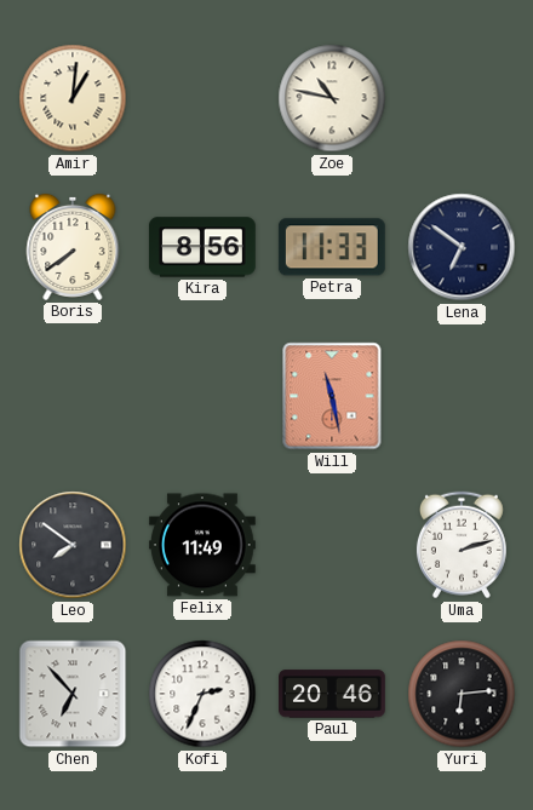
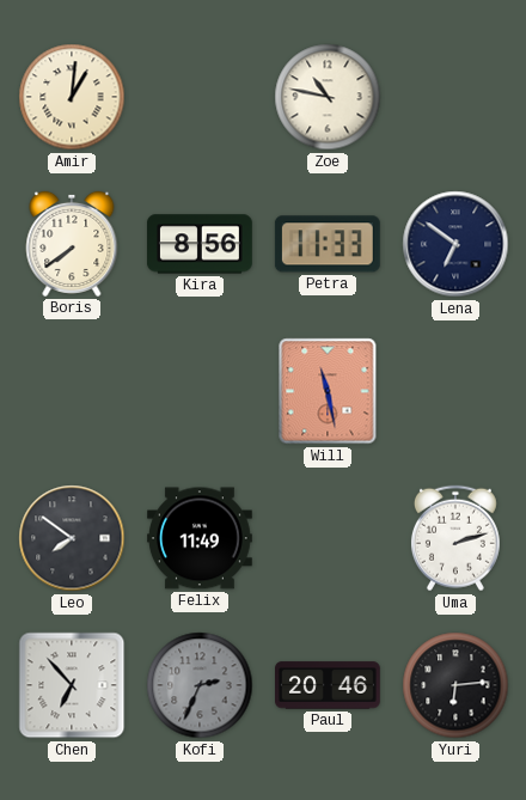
Kofi dial: white -> grey
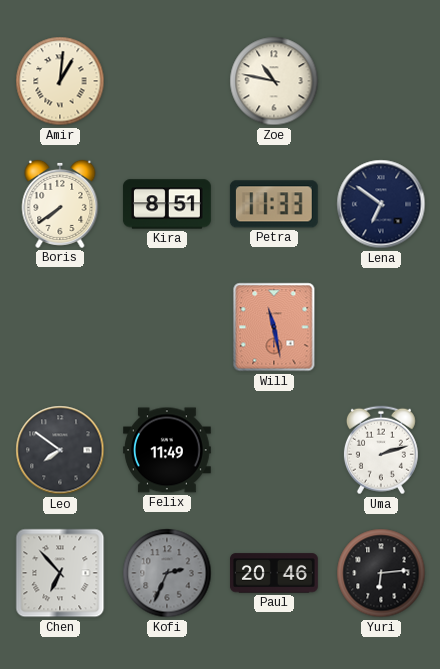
Kira: 8:56 -> 8:51
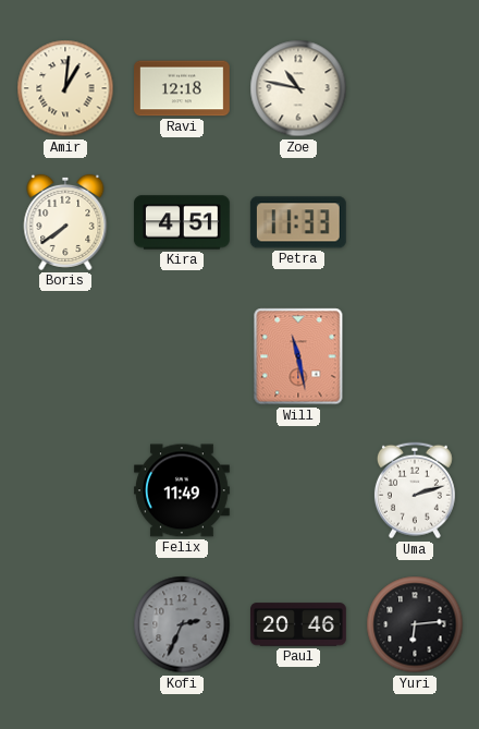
Ravi: none -> 12:18
Kira: 8:51 -> 4:51
Lena: 6:51 -> none
Leo: 7:51 -> none
Chen: 6:53 -> none
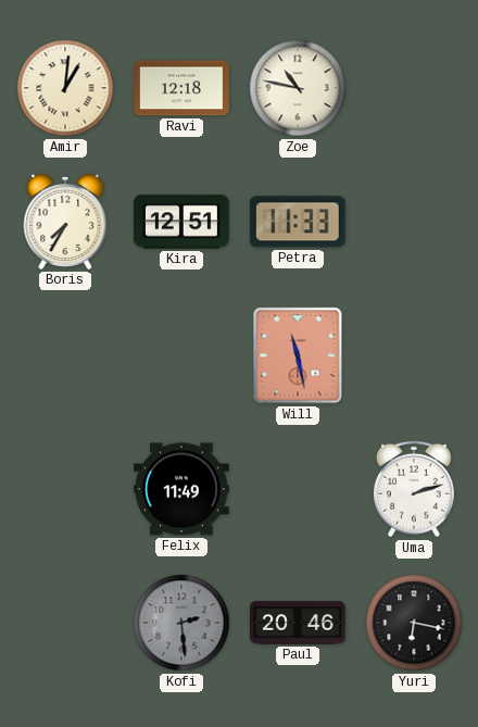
Boris: 7:39 -> 7:35
Kira: 4:51 -> 12:51
Kofi: 2:34 -> 2:29
Yuri: 6:14 -> 6:17
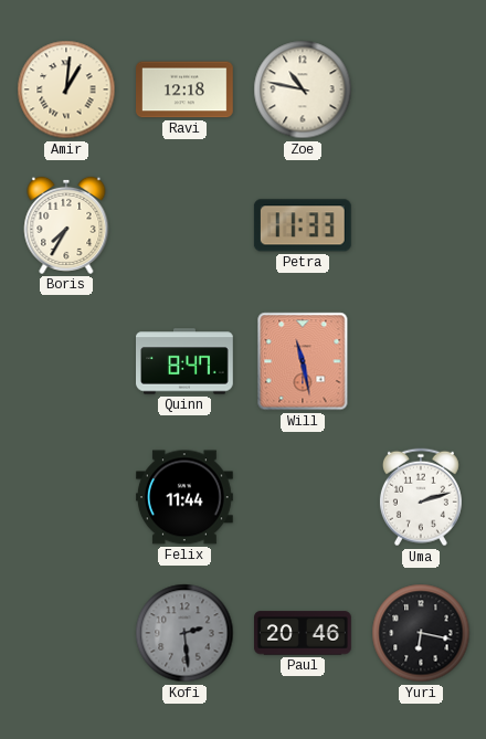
Kira: 12:51 -> none
Quinn: none -> 8:47
Felix: 11:49 -> 11:44
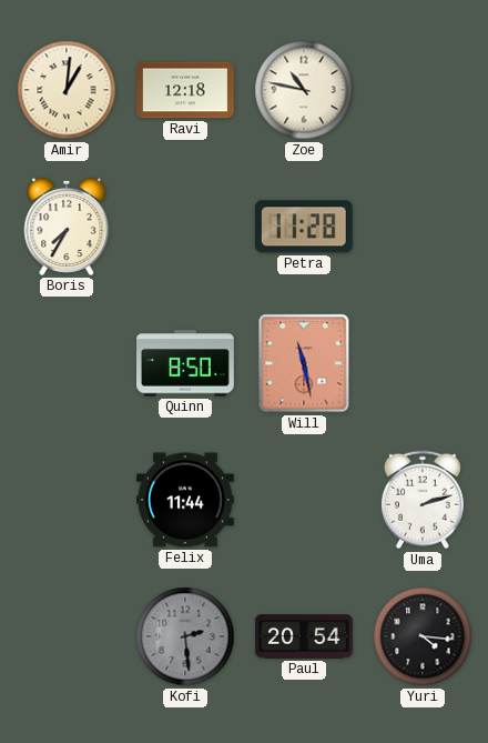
Petra: 11:33 -> 11:28
Quinn: 8:47 -> 8:50
Paul: 20:46 -> 20:54
Yuri: 6:17 -> 4:16
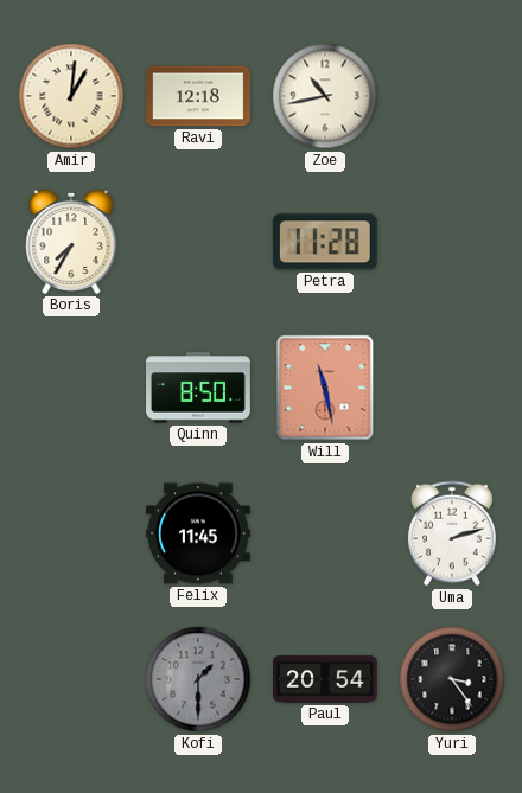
Zoe: 10:47 -> 10:43
Felix: 11:44 -> 11:45
Kofi: 2:29 -> 1:30
Yuri: 4:16 -> 3:24
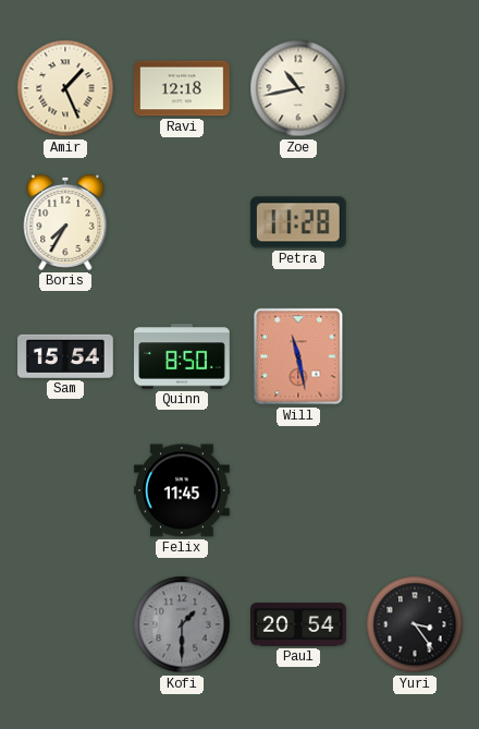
Amir: 1:01 -> 1:26
Sam: none -> 15:54
Uma: 2:12 -> none
